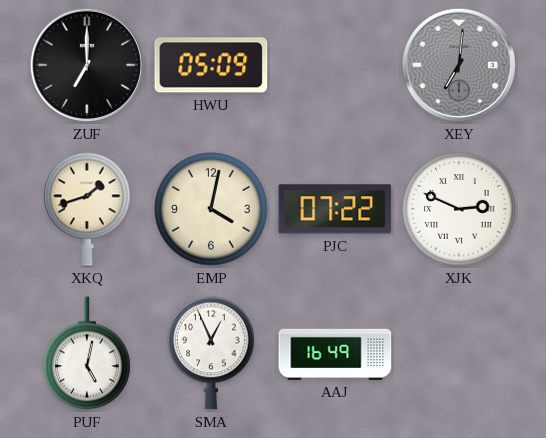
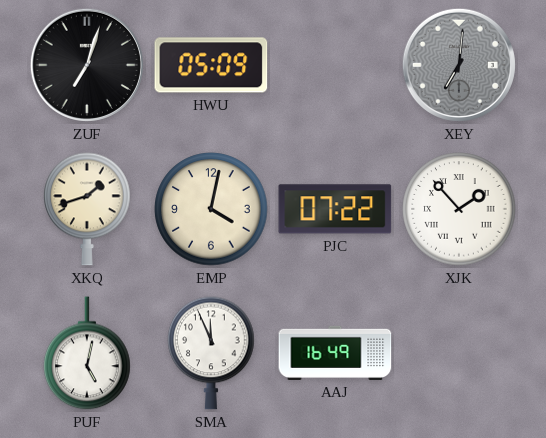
ZUF: 7:00 -> 7:03
XJK: 2:49 -> 1:53
SMA: 12:56 -> 11:56
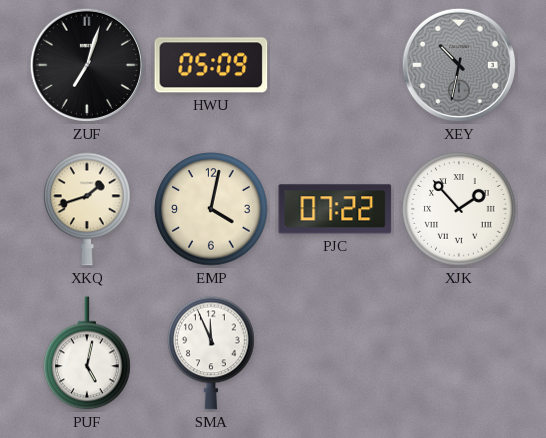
XEY: 7:01 -> 10:32
AAJ: 16:49 -> none
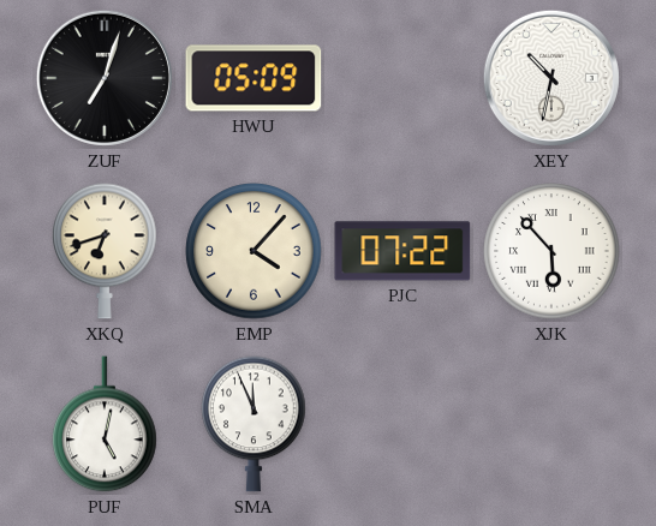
XEY dial: grey -> white
XKQ: 1:42 -> 6:42
EMP: 4:02 -> 4:07
XJK: 1:53 -> 5:53
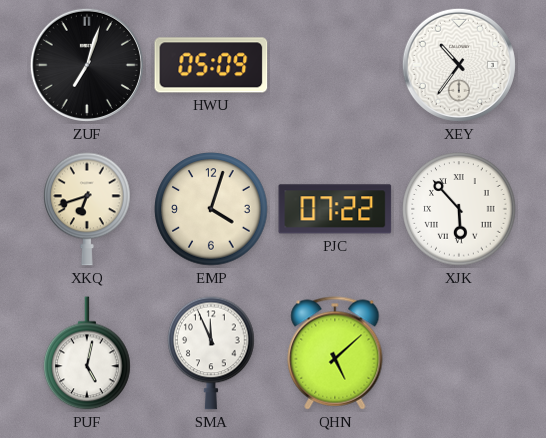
XEY: 10:32 -> 10:36
EMP: 4:07 -> 4:03
QHN: none -> 5:08
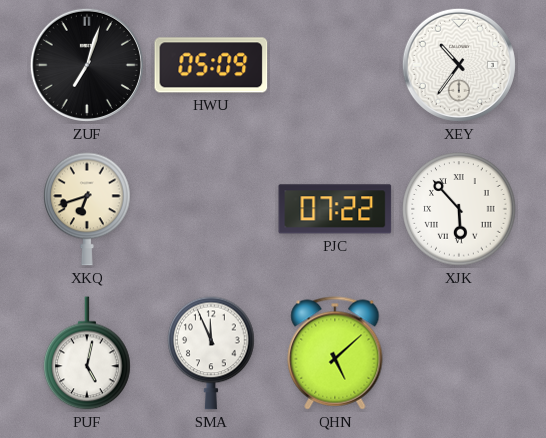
EMP: 4:03 -> none
